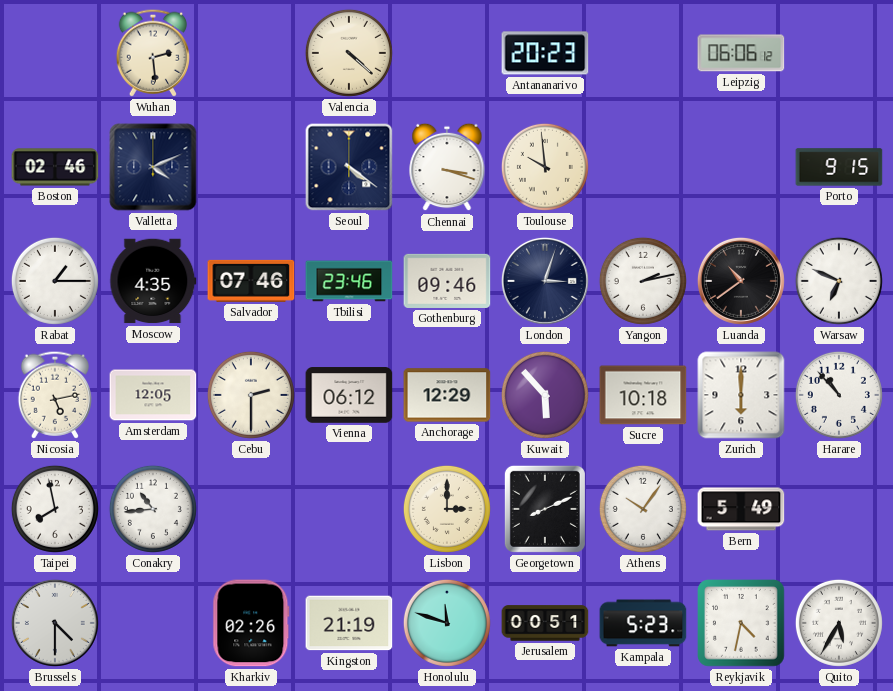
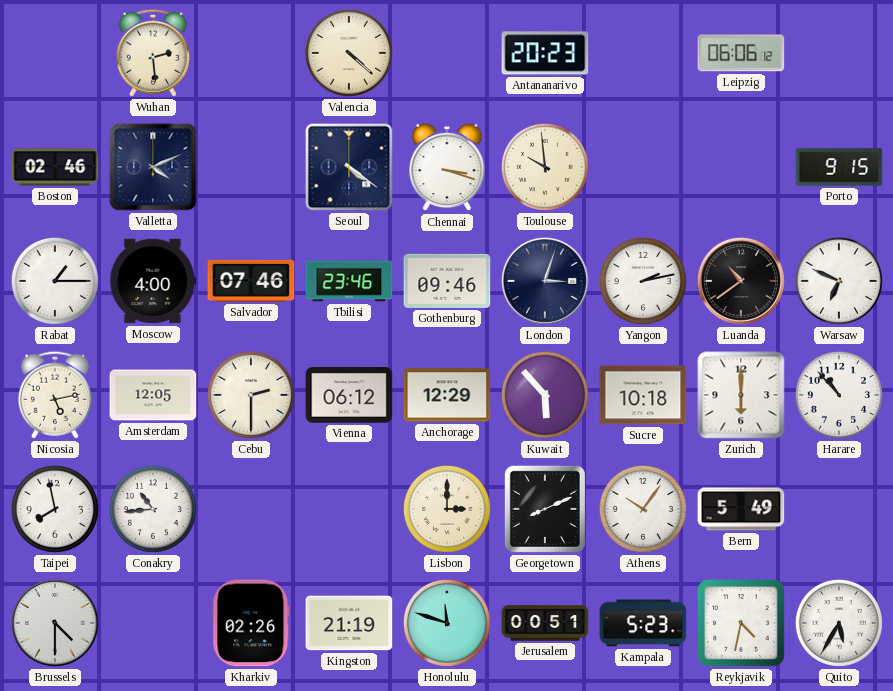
Moscow: 4:35 -> 4:00
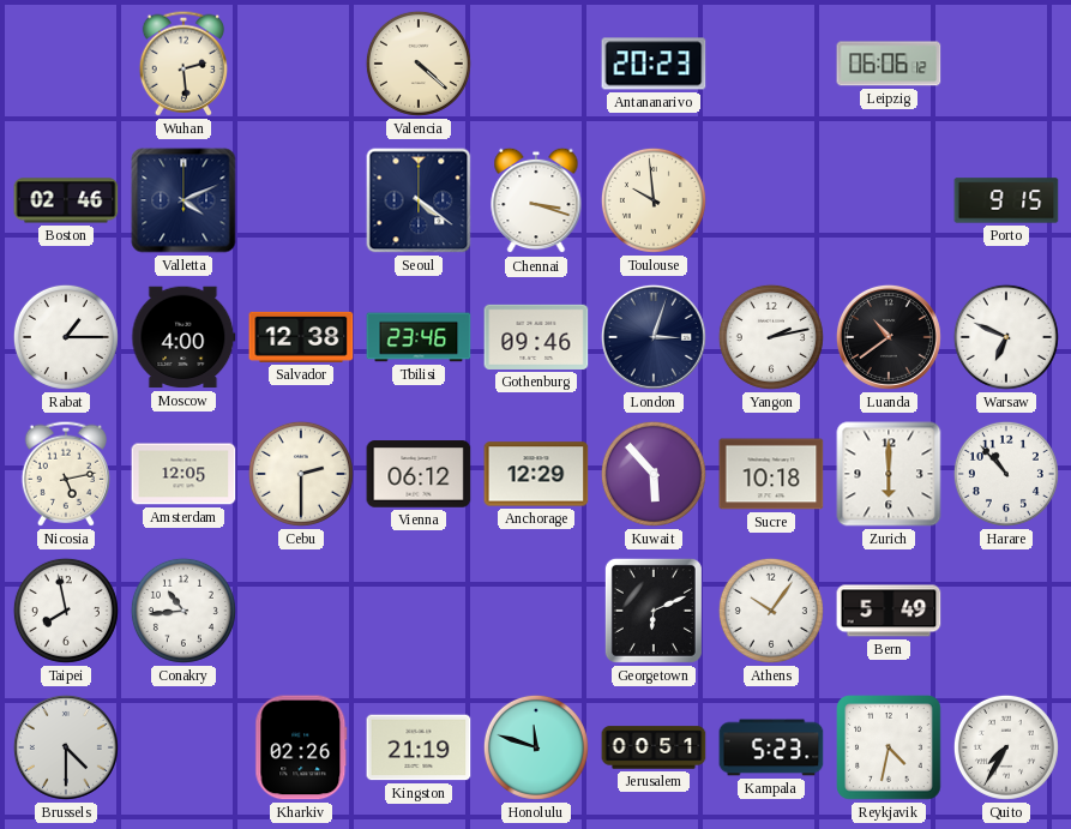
Salvador: 07:46 -> 12:38
Lisbon: 3:00 -> none
Georgetown: 8:11 -> 6:11
Quito: 5:35 -> 7:35
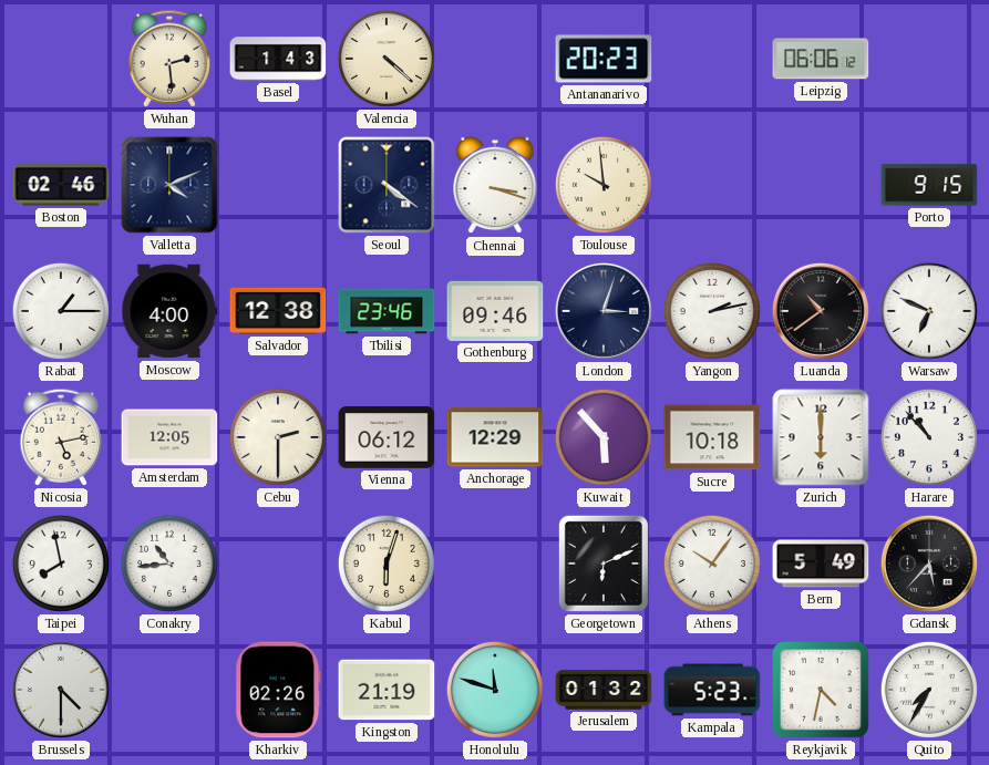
Basel: none -> 1:43
Kabul: none -> 6:03
Gdansk: none -> 5:37
Jerusalem: 00:51 -> 01:32
